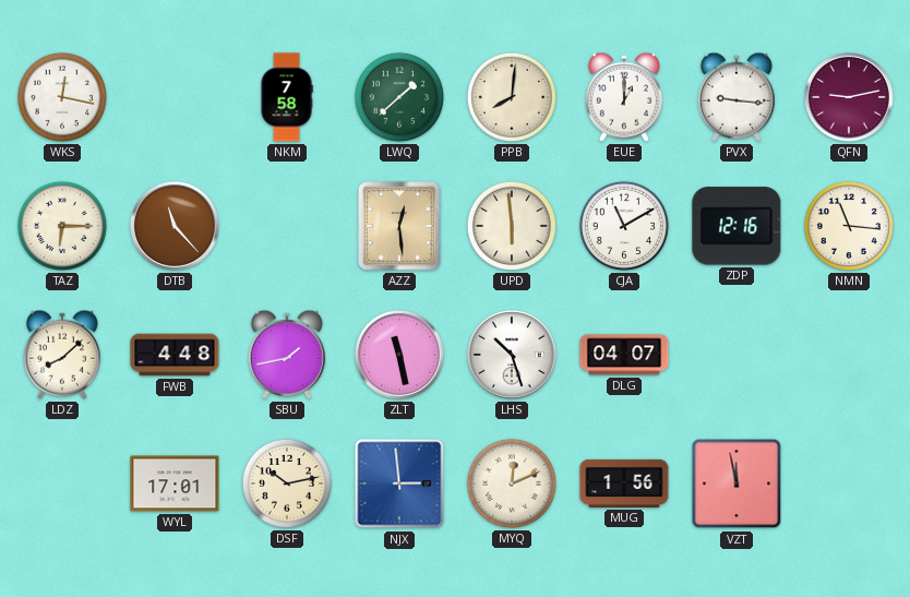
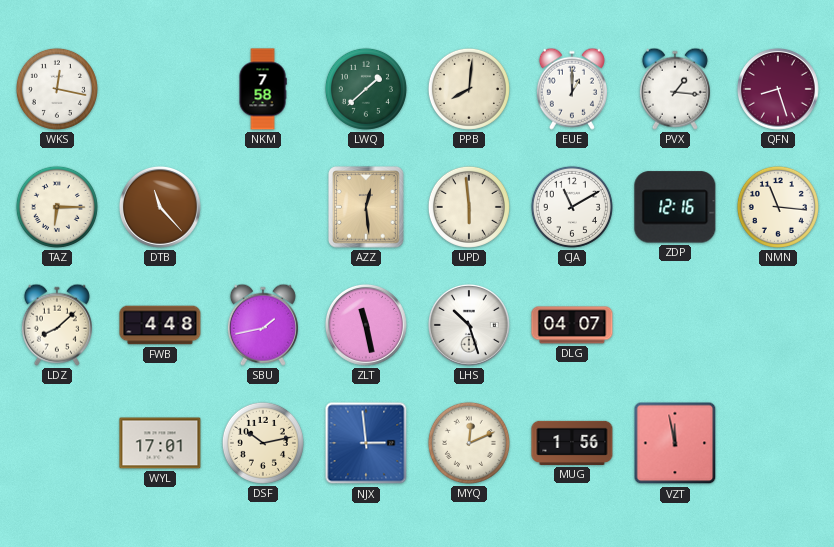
PVX: 9:16 -> 1:16
QFN: 9:13 -> 8:27
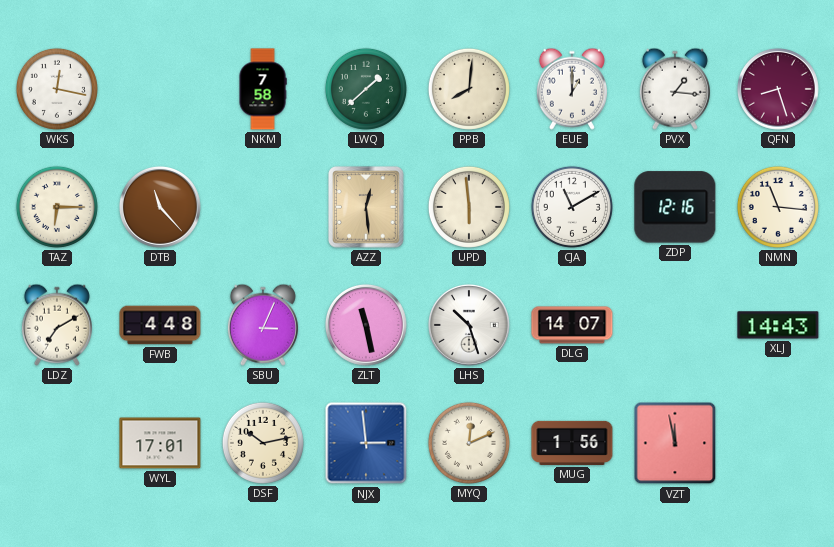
LDZ: 8:08 -> 7:10
SBU: 1:43 -> 3:04
DLG: 04:07 -> 14:07
XLJ: none -> 14:43
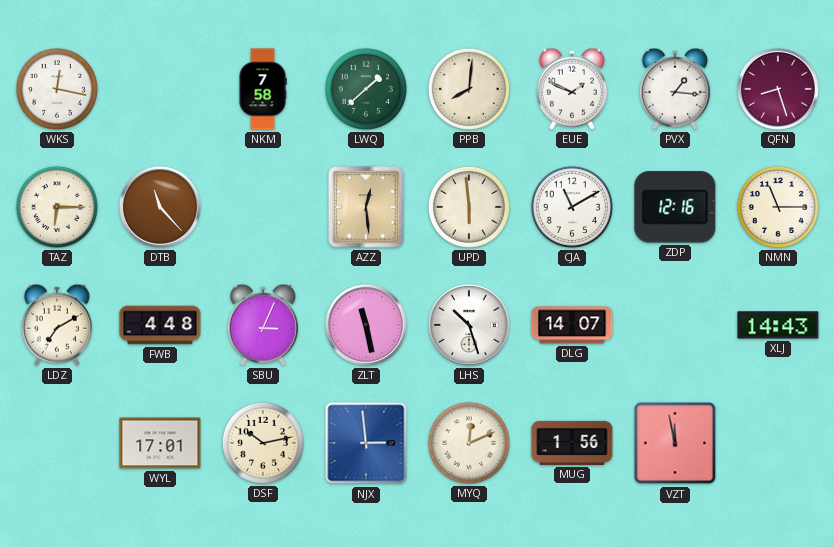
EUE: 1:00 -> 1:49
NMN: 11:16 -> 11:15
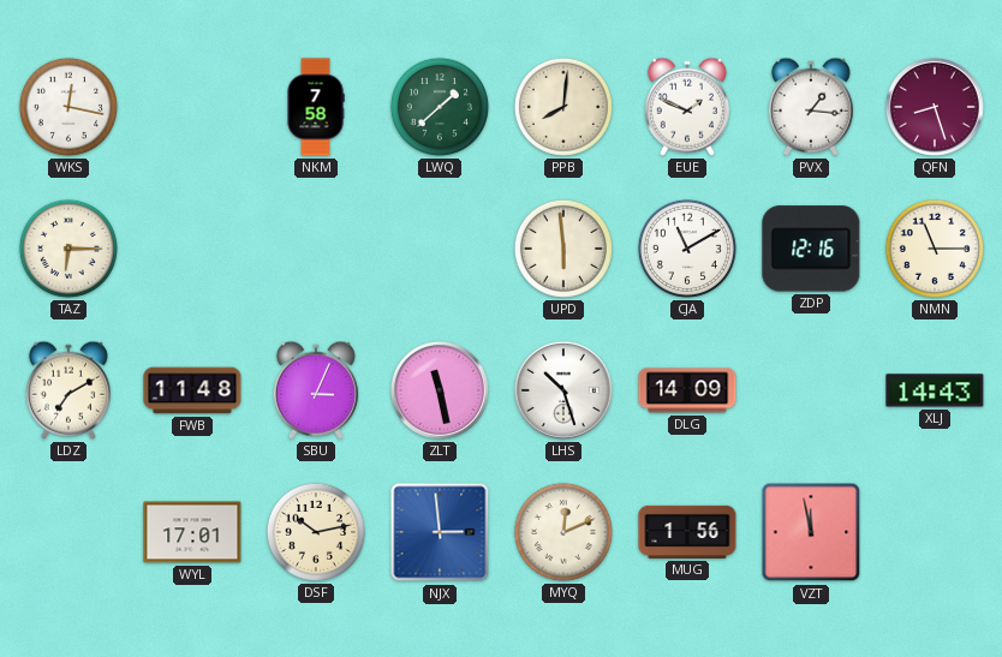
DTB: 11:23 -> none
AZZ: 12:29 -> none
FWB: 4:48 -> 11:48
DLG: 14:07 -> 14:09
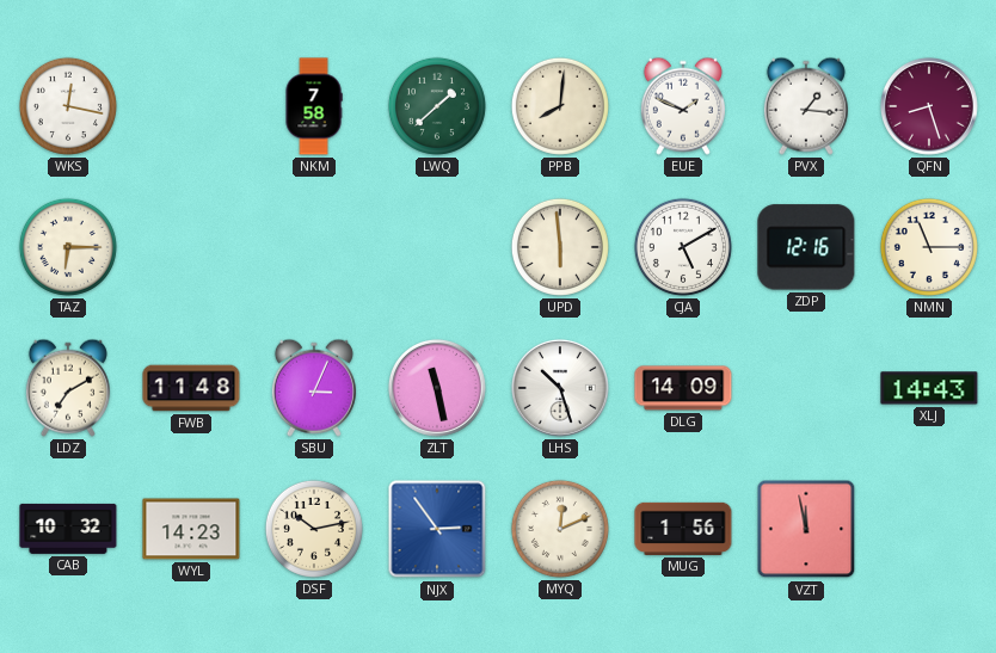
CJA: 11:10 -> 5:10
CAB: none -> 10:32
WYL: 17:01 -> 14:23
NJX: 2:59 -> 2:54
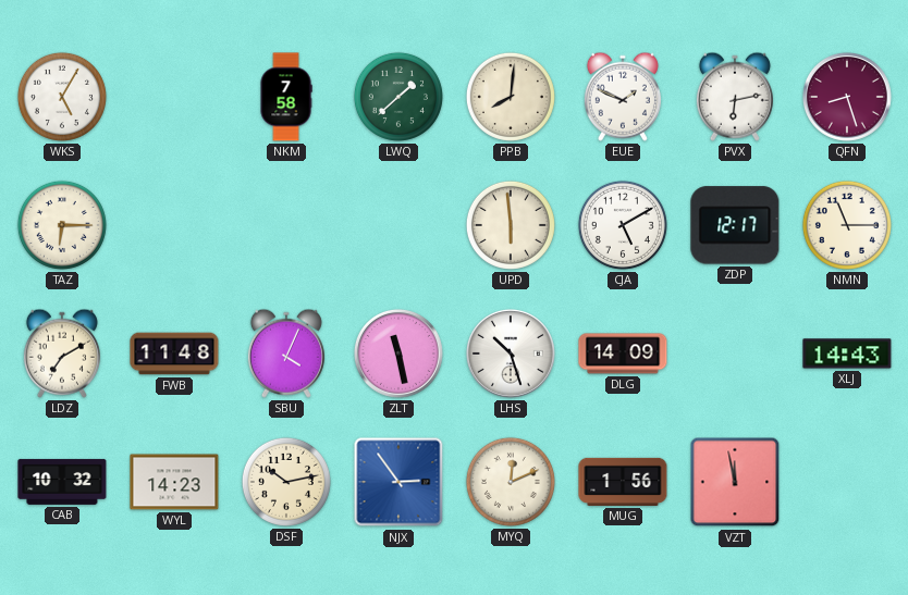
WKS: 12:17 -> 5:05
PVX: 1:16 -> 6:13
ZDP: 12:16 -> 12:17
SBU: 3:04 -> 4:04
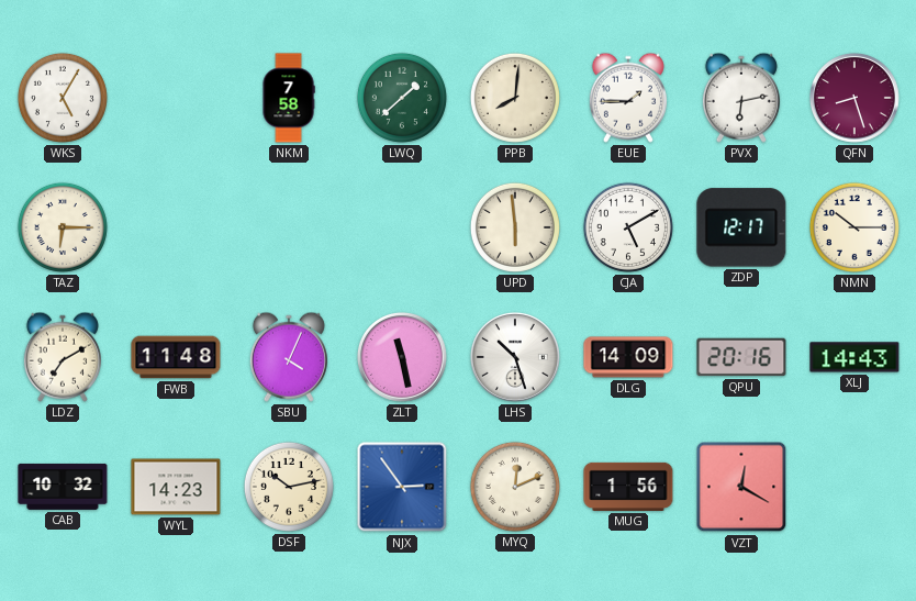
EUE: 1:49 -> 1:45
NMN: 11:15 -> 10:15
QPU: none -> 20:16
VZT: 11:58 -> 12:20
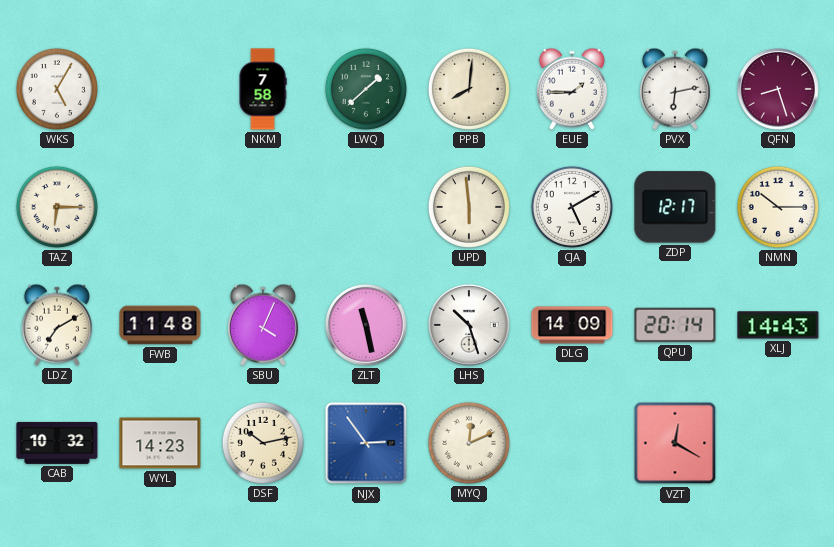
QPU: 20:16 -> 20:14
MUG: 1:56 -> none
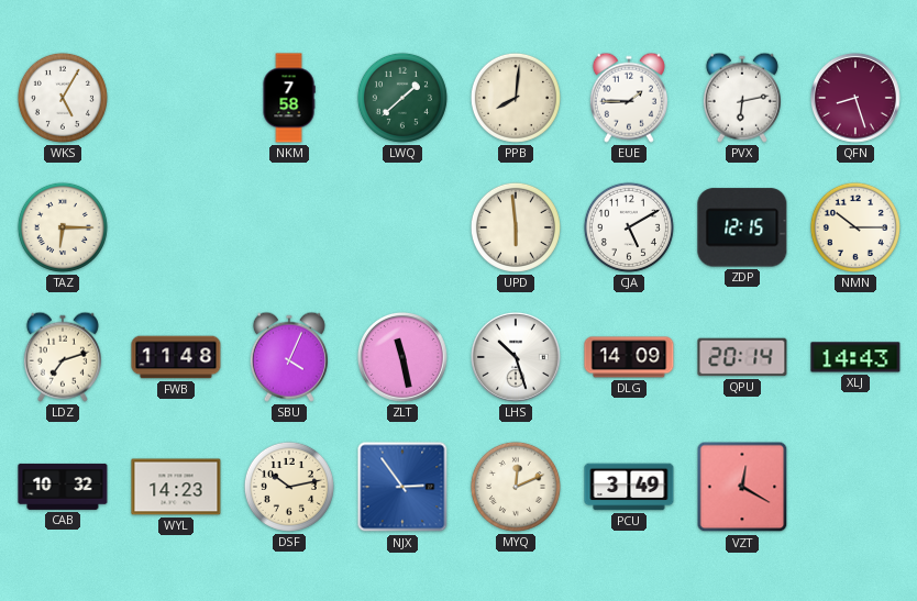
ZDP: 12:17 -> 12:15
LDZ: 7:10 -> 7:12
PCU: none -> 3:49
